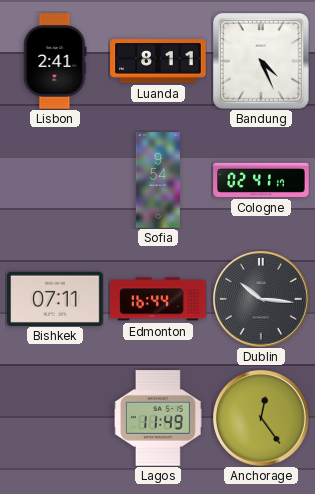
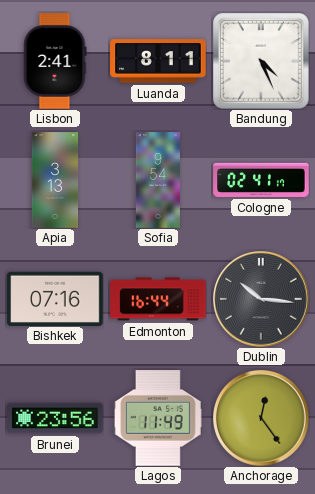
Apia: none -> 3:13
Bishkek: 07:11 -> 07:16
Brunei: none -> 23:56
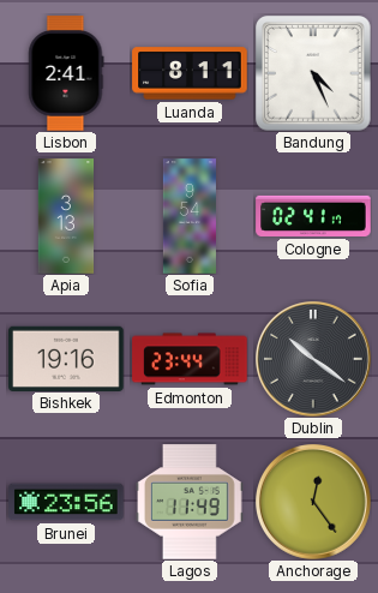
Bishkek: 07:16 -> 19:16
Edmonton: 16:44 -> 23:44
Dublin: 10:16 -> 10:21
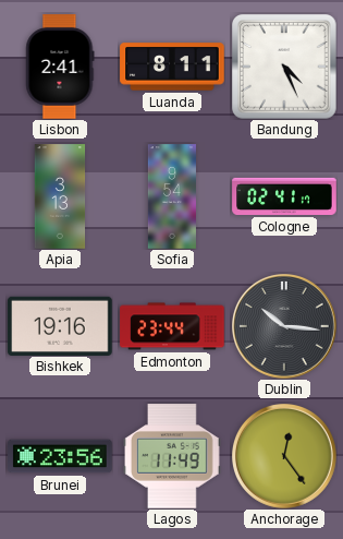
Dublin: 10:21 -> 10:16
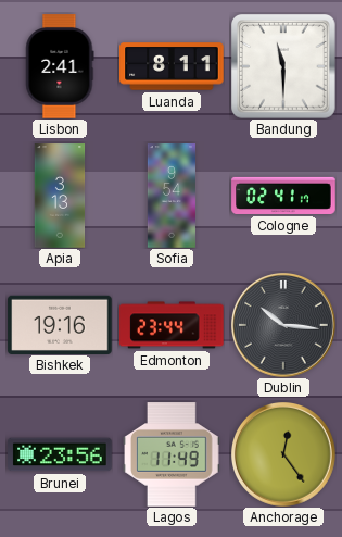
Bandung: 4:26 -> 11:30
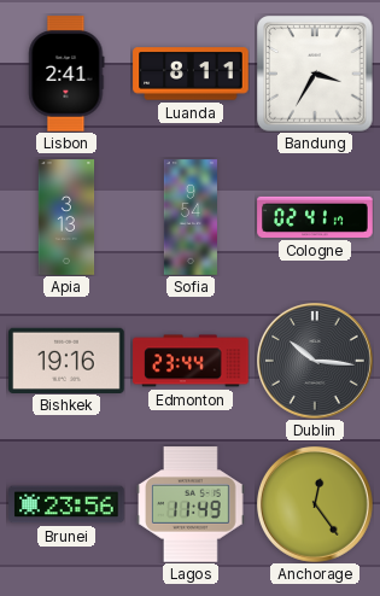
Bandung: 11:30 -> 3:35
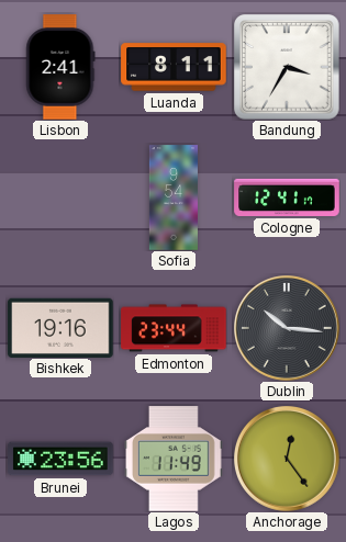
Apia: 3:13 -> none
Cologne: 02:41 -> 12:41
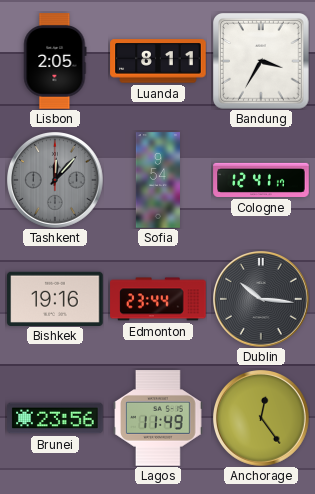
Lisbon: 2:41 -> 2:05
Tashkent: none -> 12:07
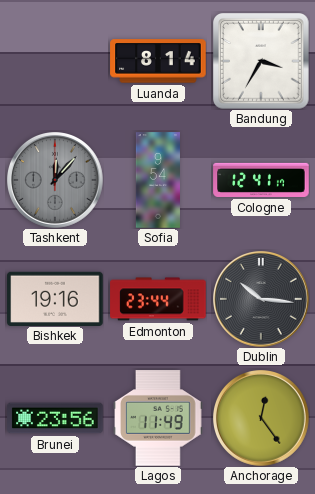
Lisbon: 2:05 -> none
Luanda: 8:11 -> 8:14
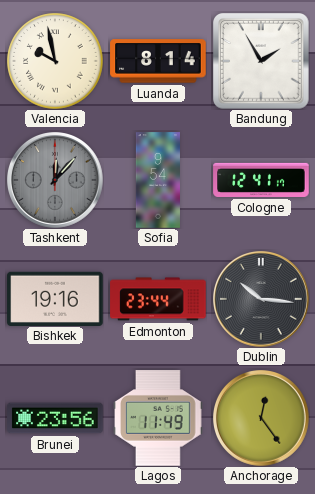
Valencia: none -> 9:58
Bandung: 3:35 -> 1:55
